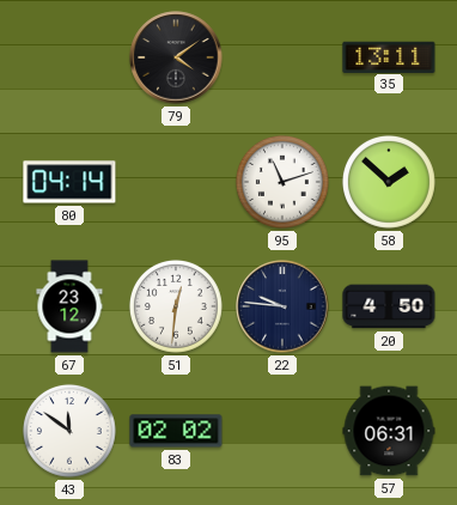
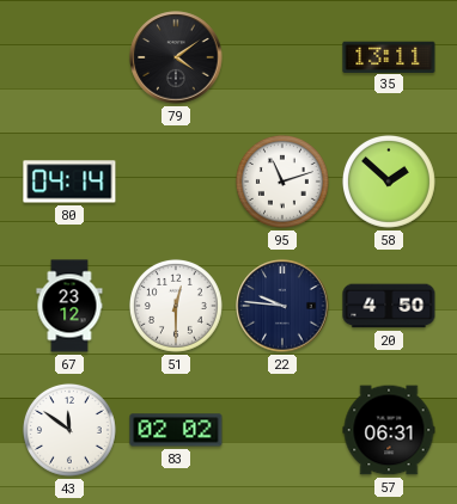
51: 12:31 -> 12:30
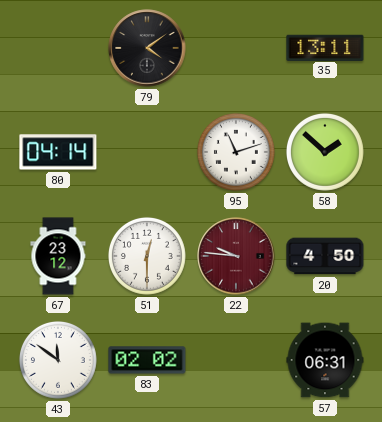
22 dial: navy -> burgundy
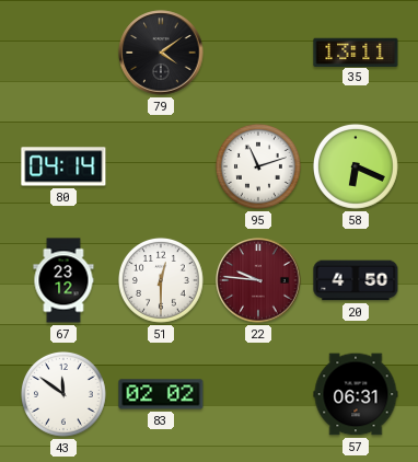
58: 1:52 -> 6:19
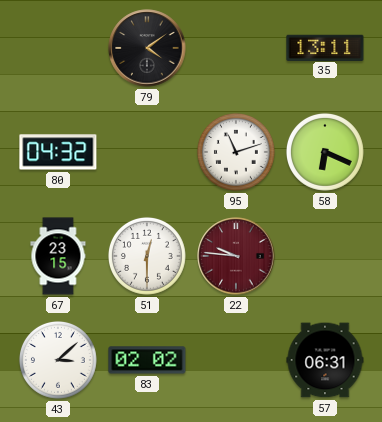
80: 04:14 -> 04:32
67: 23:12 -> 23:15
20: 4:50 -> none
43: 11:51 -> 3:08
